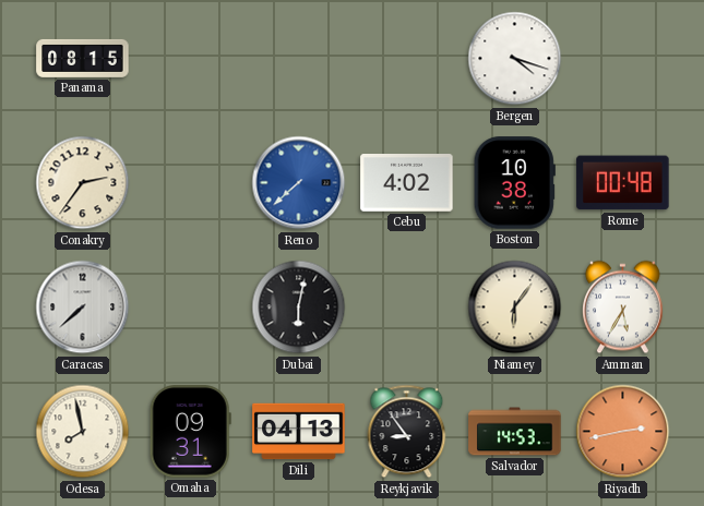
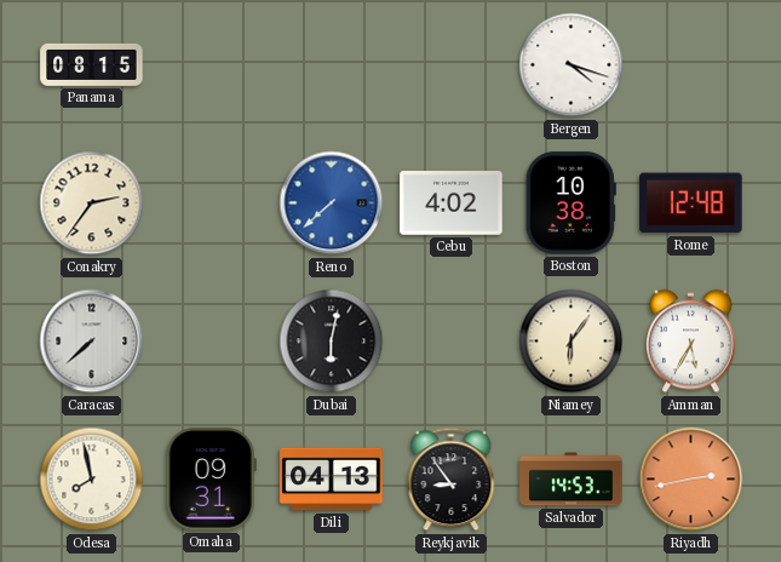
Rome: 00:48 -> 12:48
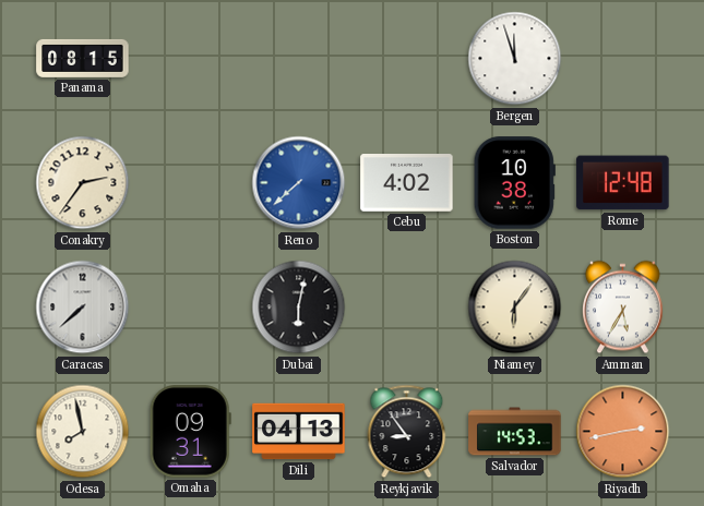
Bergen: 4:18 -> 11:57
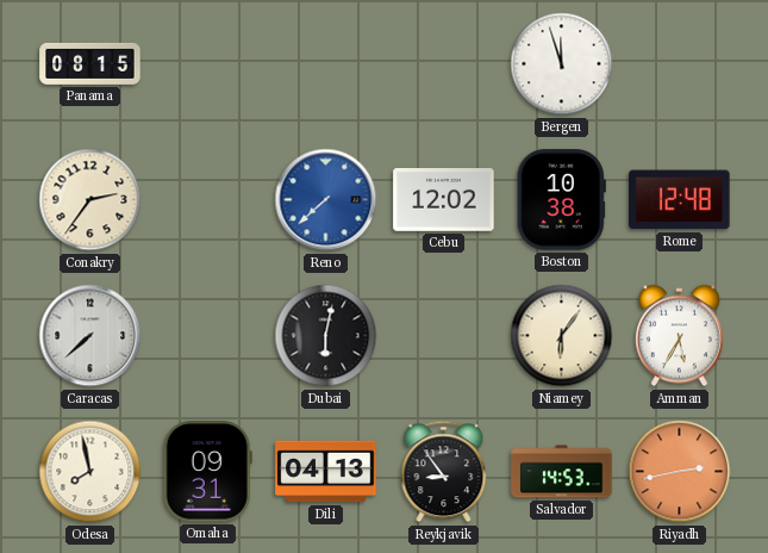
Cebu: 4:02 -> 12:02
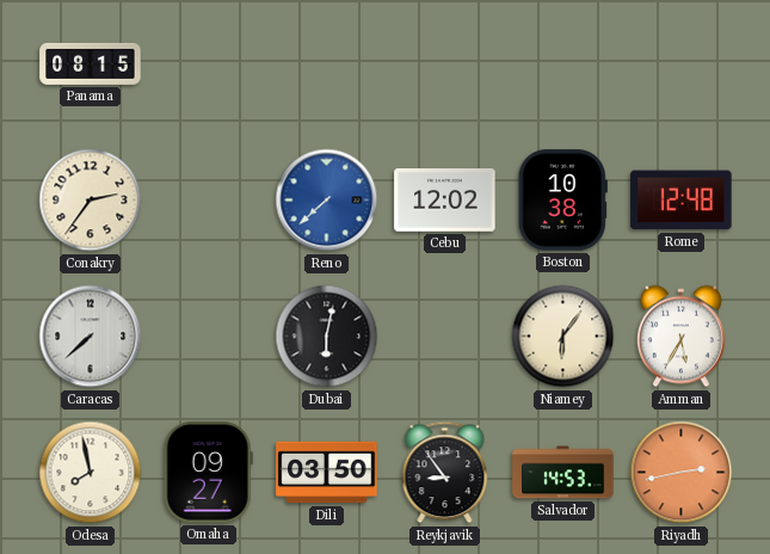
Bergen: 11:57 -> none
Omaha: 09:31 -> 09:27
Dili: 04:13 -> 03:50
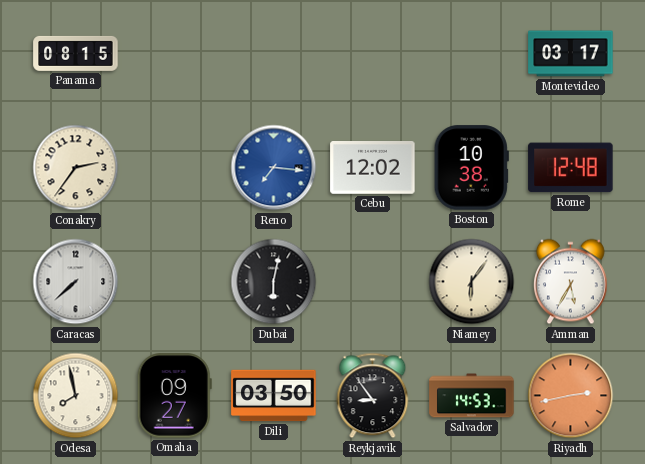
Montevideo: none -> 03:17
Reno: 7:38 -> 7:16
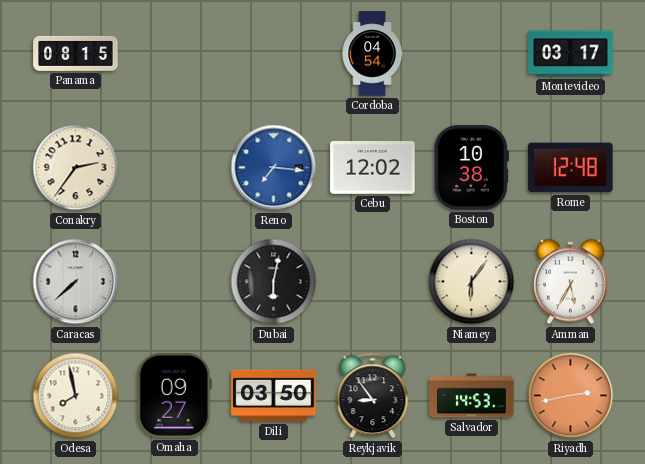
Cordoba: none -> 04:54
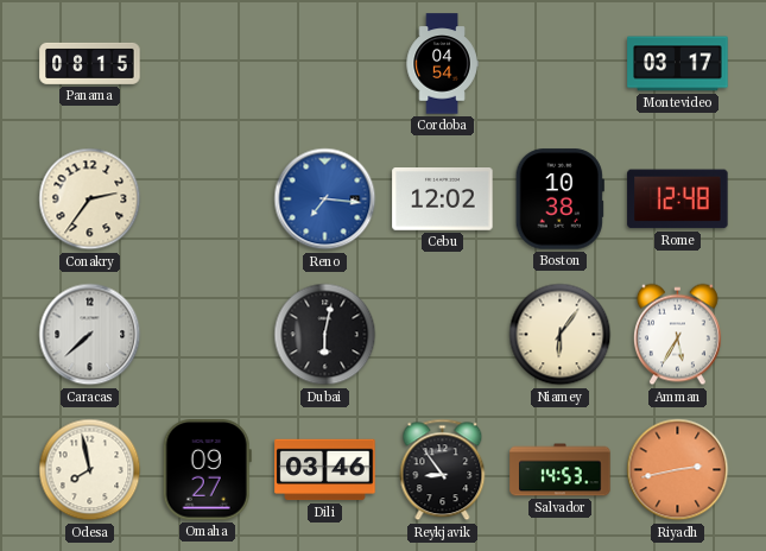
Dili: 03:50 -> 03:46
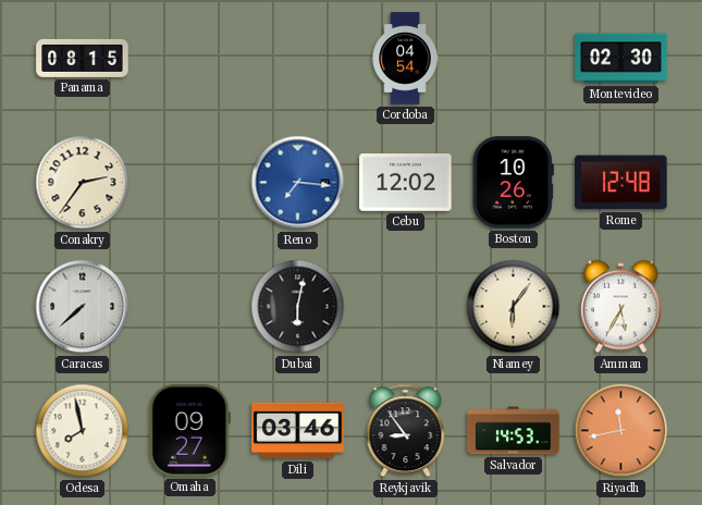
Montevideo: 03:17 -> 02:30
Boston: 10:38 -> 10:26
Riyadh: 2:43 -> 11:43
